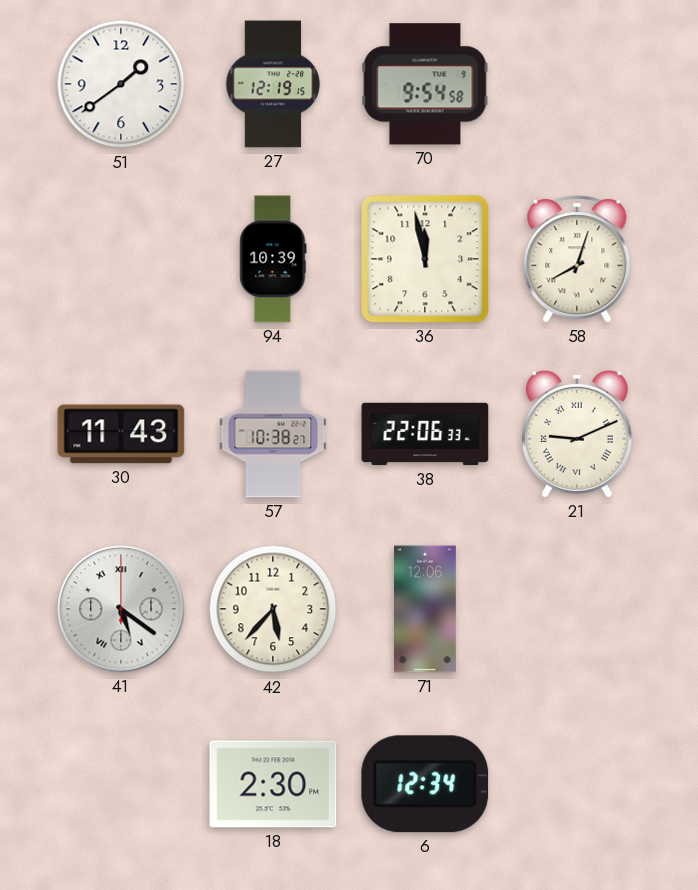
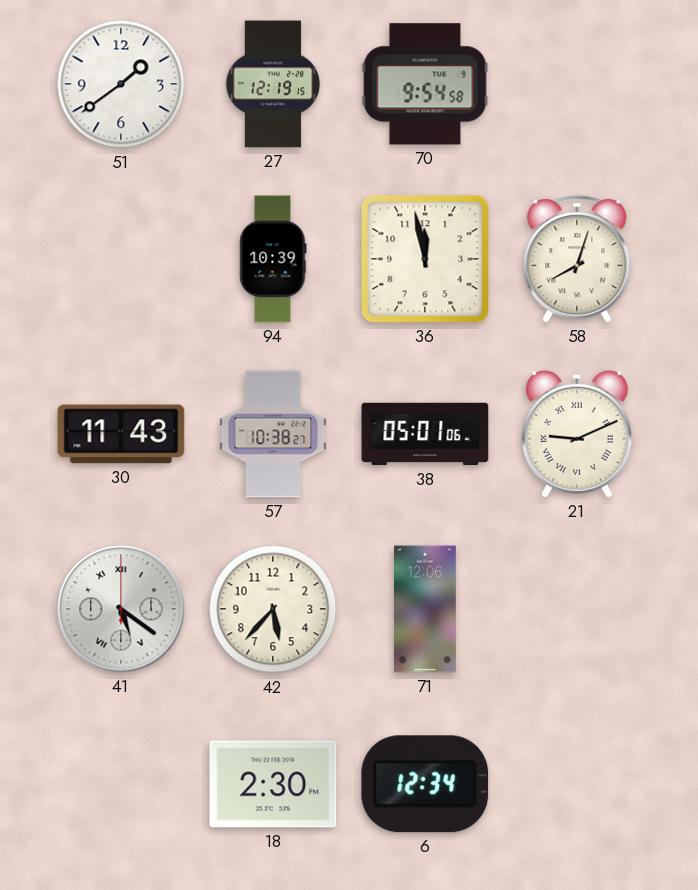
38: 22:06 -> 05:01
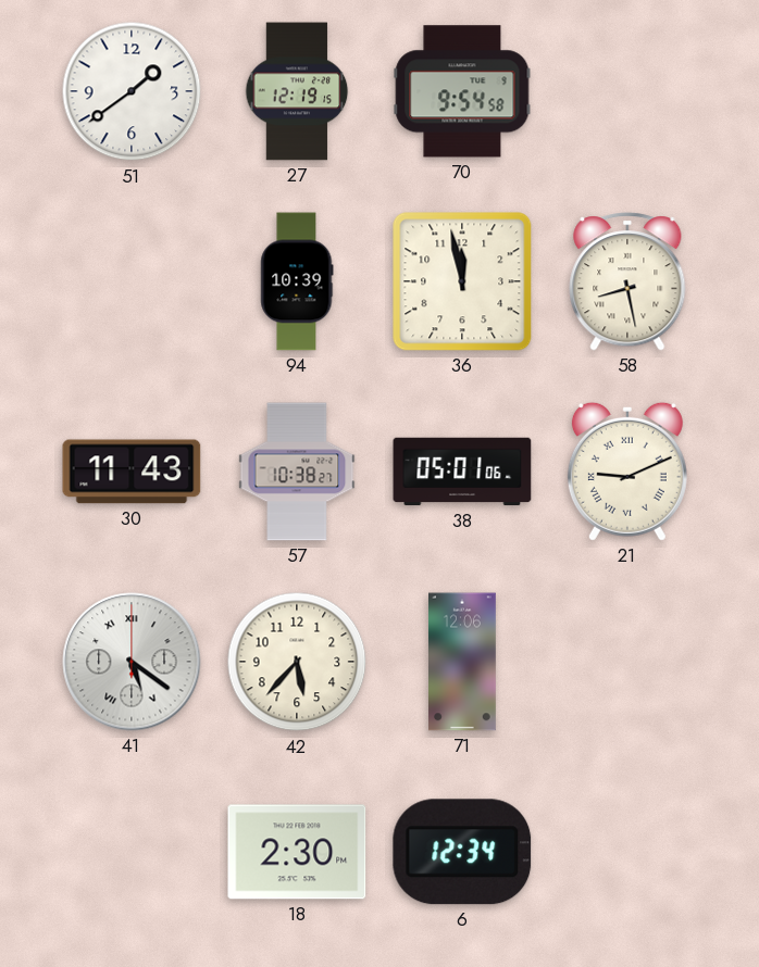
58: 8:03 -> 8:28
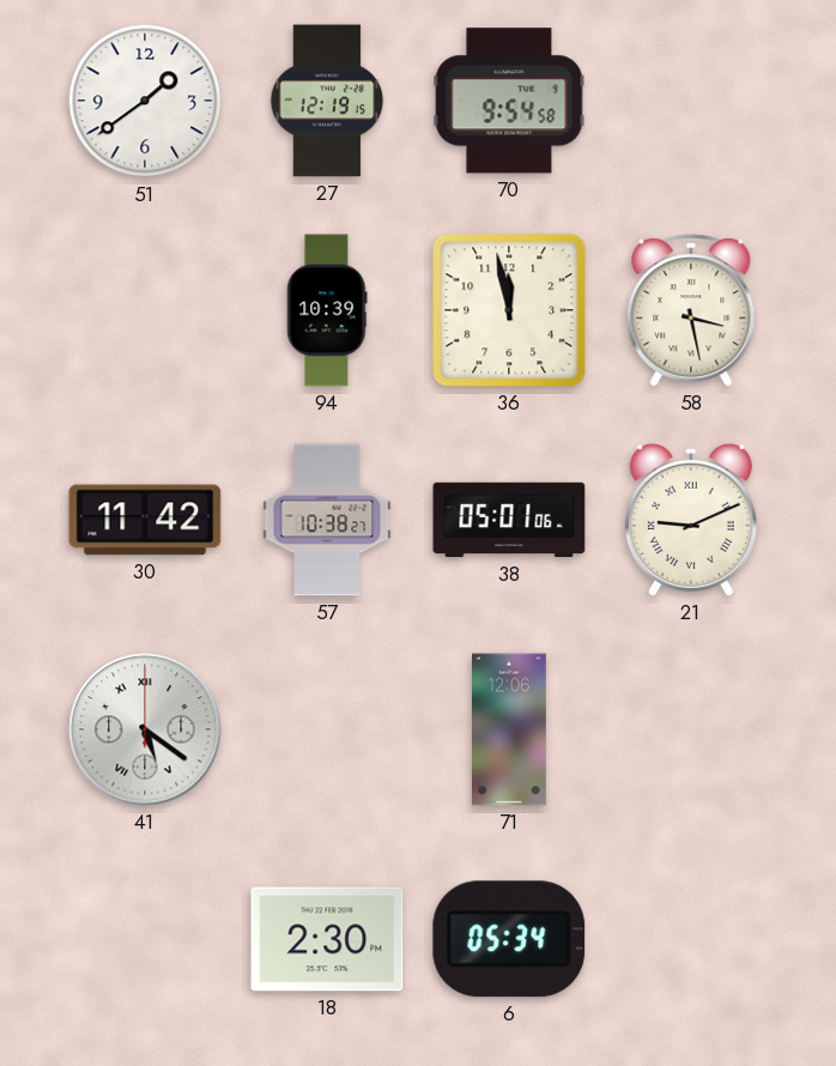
58: 8:28 -> 3:28
30: 11:43 -> 11:42
42: 5:37 -> none
6: 12:34 -> 05:34
